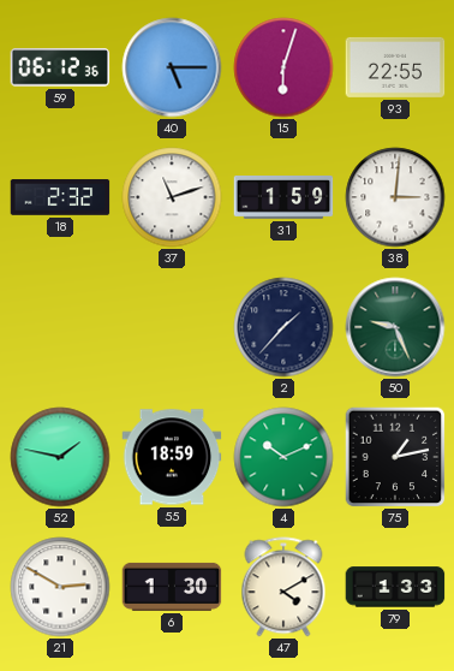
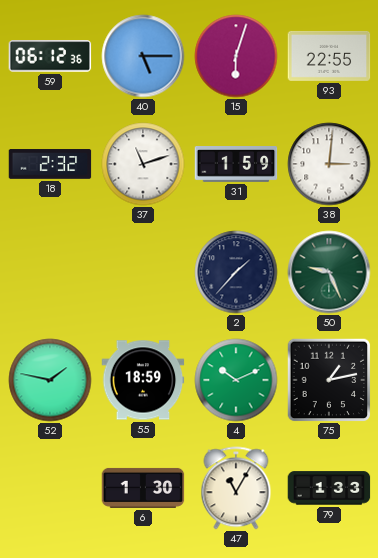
21: 2:50 -> none
47: 4:10 -> 11:05
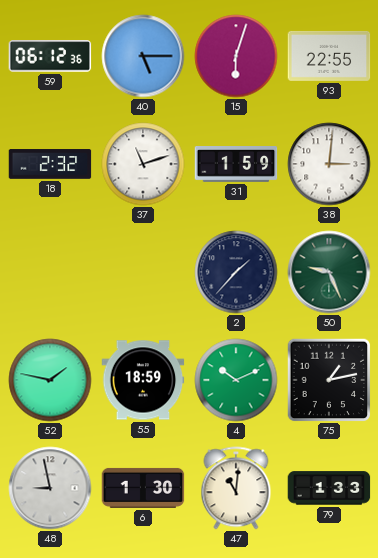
48: none -> 8:58
47: 11:05 -> 11:01
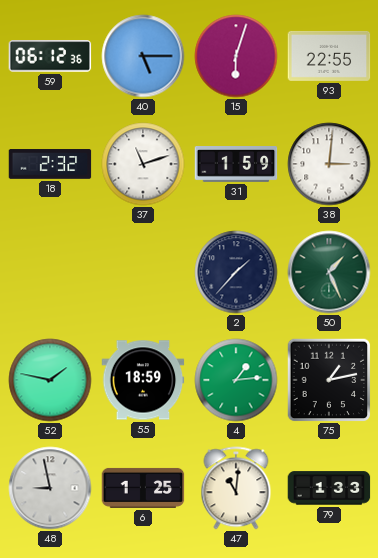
50: 9:26 -> 1:26
4: 10:11 -> 1:14
6: 1:30 -> 1:25
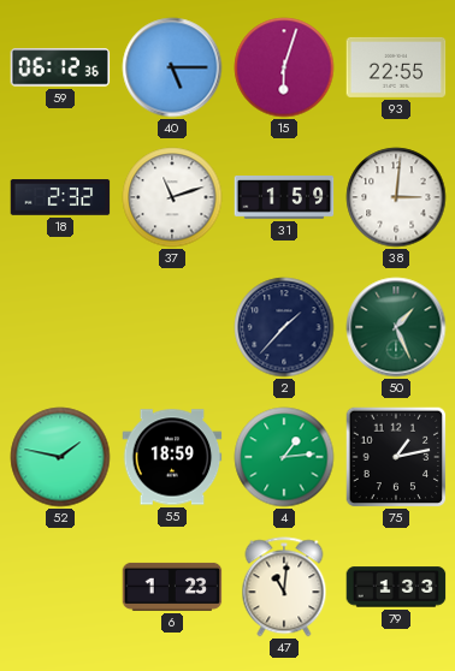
48: 8:58 -> none
6: 1:25 -> 1:23
